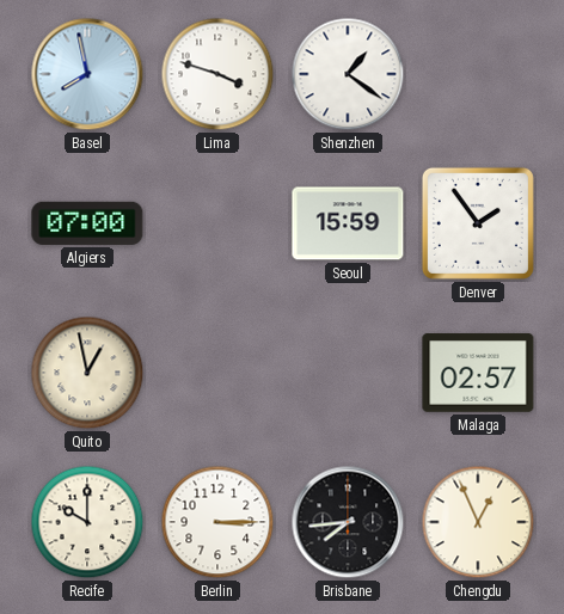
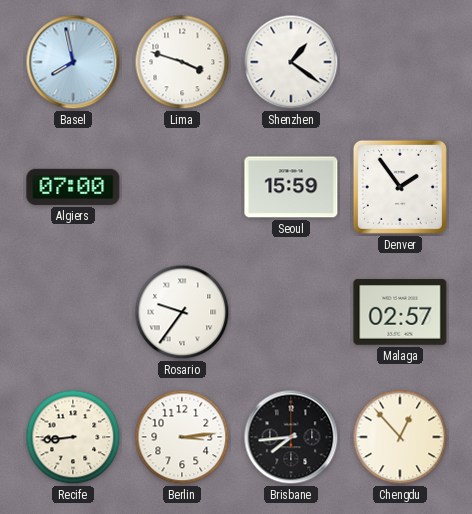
Quito: 12:58 -> none
Rosario: none -> 9:36
Recife: 10:00 -> 8:44
Berlin: 3:15 -> 3:14
Chengdu: 12:56 -> 12:53
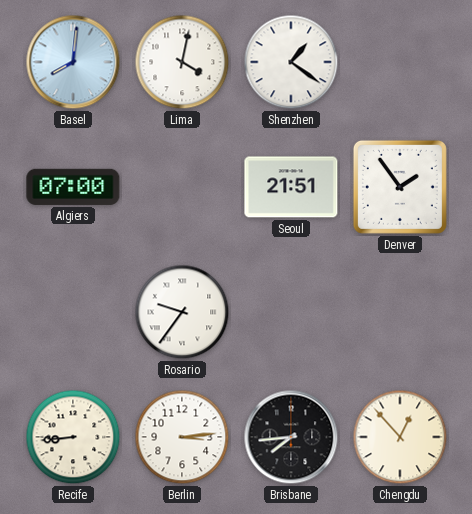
Basel: 7:58 -> 8:01
Lima: 3:48 -> 4:02
Seoul: 15:59 -> 21:51
Malaga: 02:57 -> none
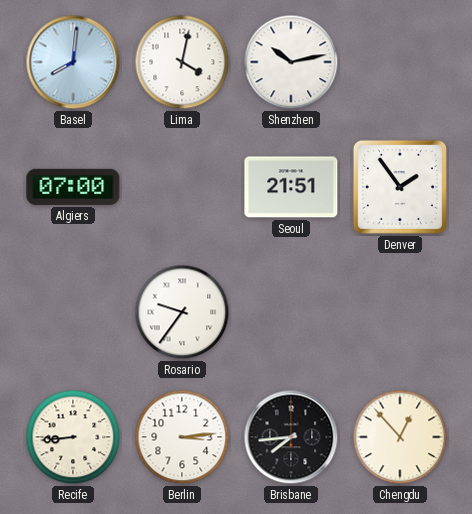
Shenzhen: 1:21 -> 10:13
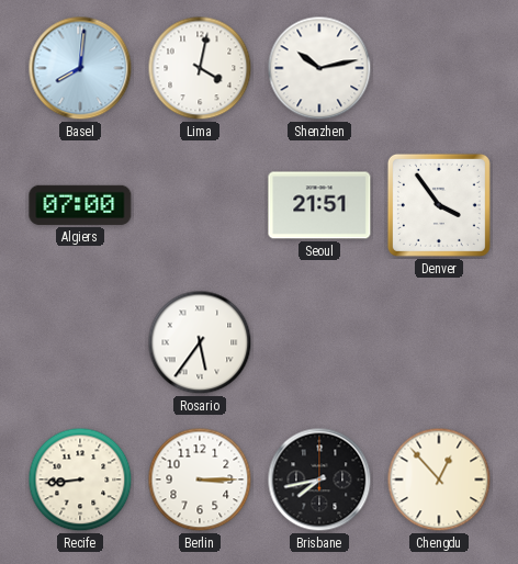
Denver: 1:54 -> 3:54
Rosario: 9:36 -> 5:36
Berlin: 3:14 -> 3:15
Brisbane: 7:44 -> 7:43
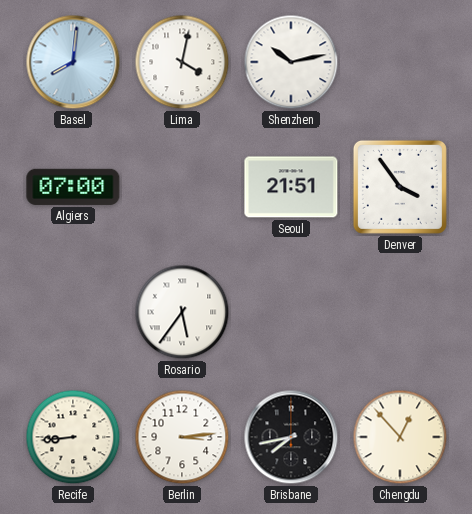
Berlin: 3:15 -> 3:14
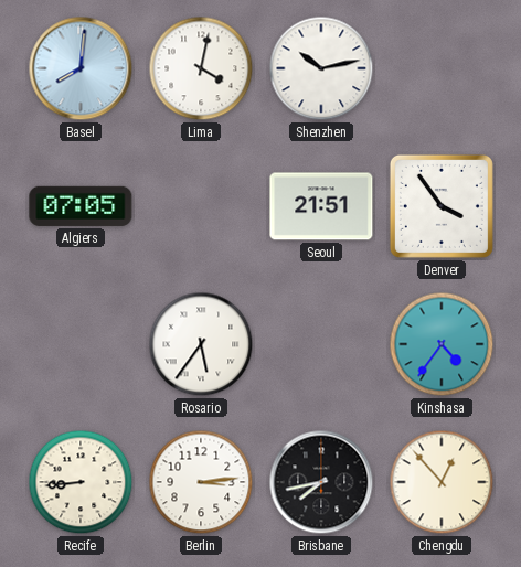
Algiers: 07:00 -> 07:05
Kinshasa: none -> 4:36
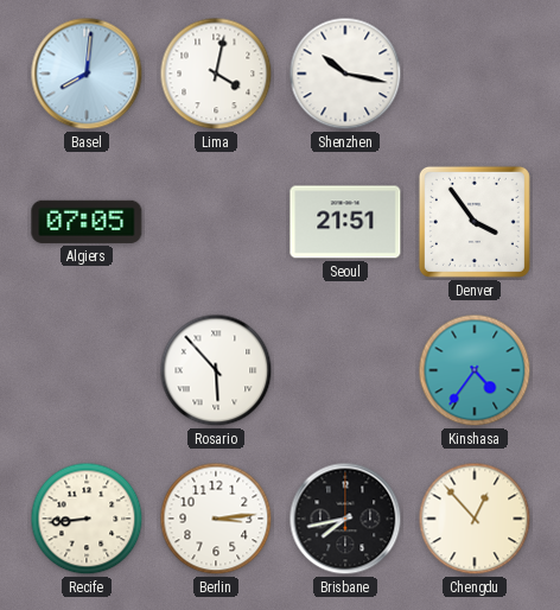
Shenzhen: 10:13 -> 10:17
Rosario: 5:36 -> 5:53
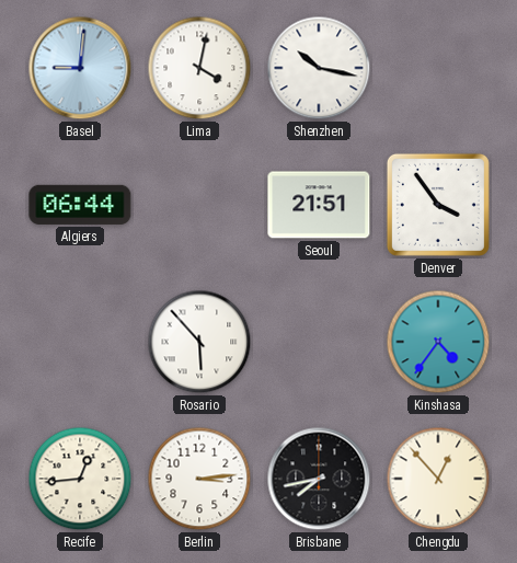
Basel: 8:01 -> 9:01
Algiers: 07:05 -> 06:44
Recife: 8:44 -> 12:44
